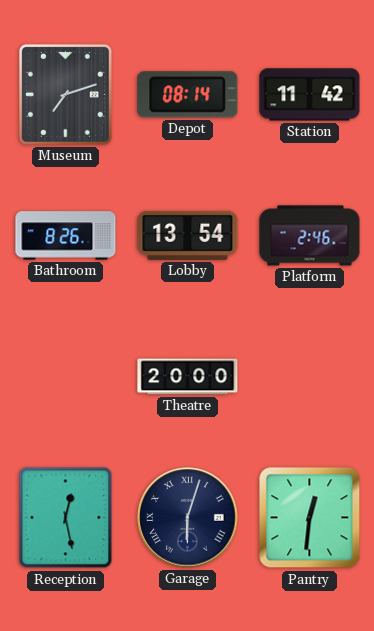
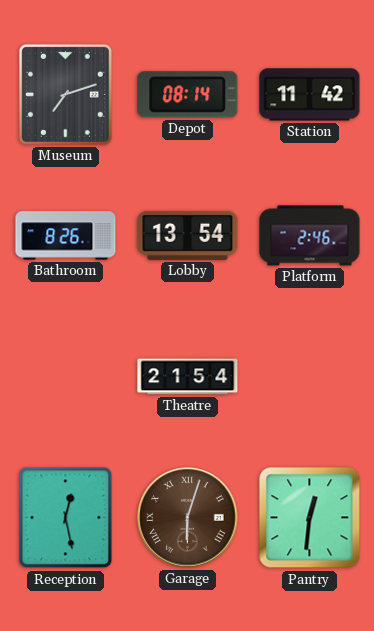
Theatre: 20:00 -> 21:54
Garage dial: navy -> brown
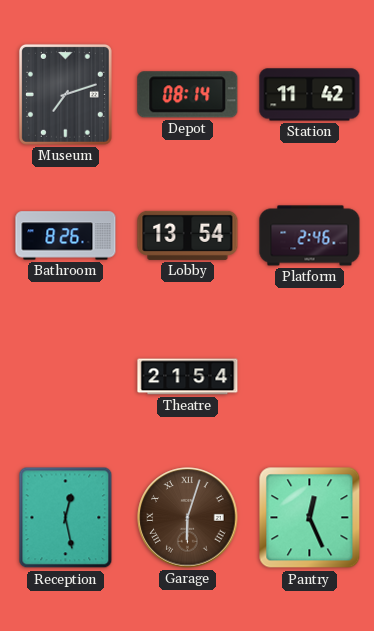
Pantry: 12:31 -> 12:26
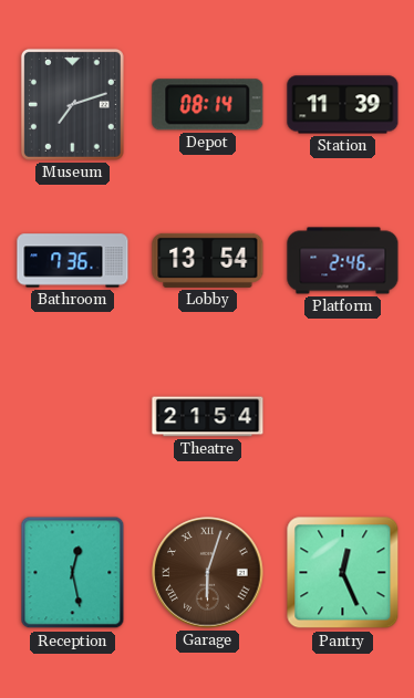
Station: 11:42 -> 11:39
Bathroom: 8:26 -> 7:36
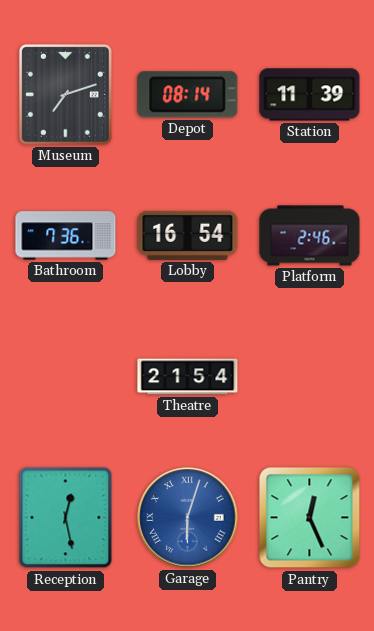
Lobby: 13:54 -> 16:54
Garage dial: brown -> blue
